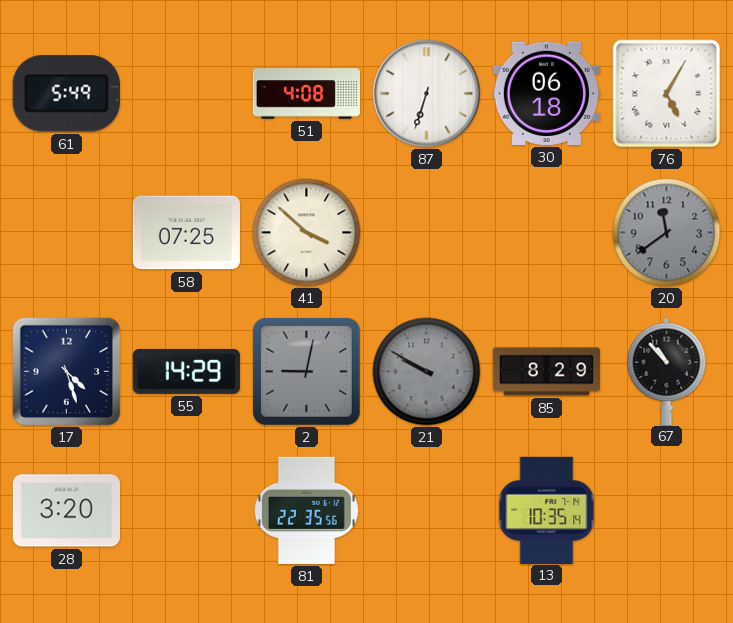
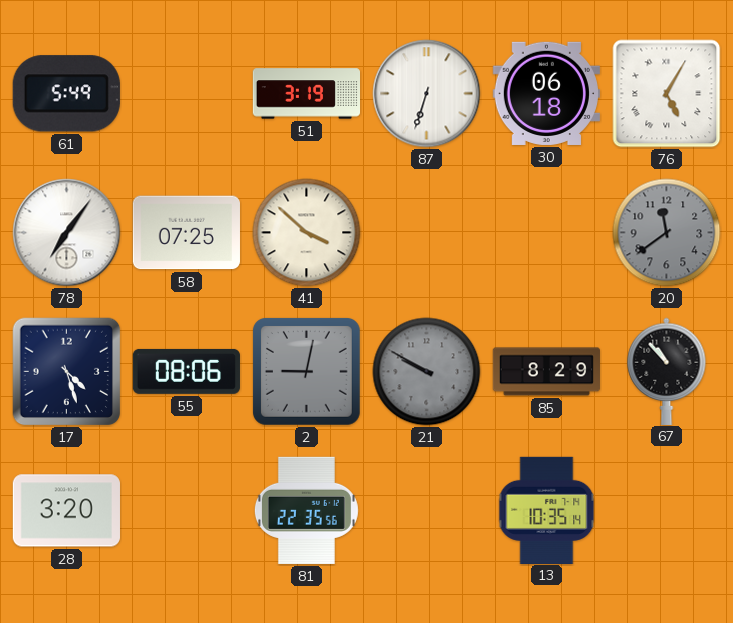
51: 4:08 -> 3:19
78: none -> 7:06
55: 14:29 -> 08:06
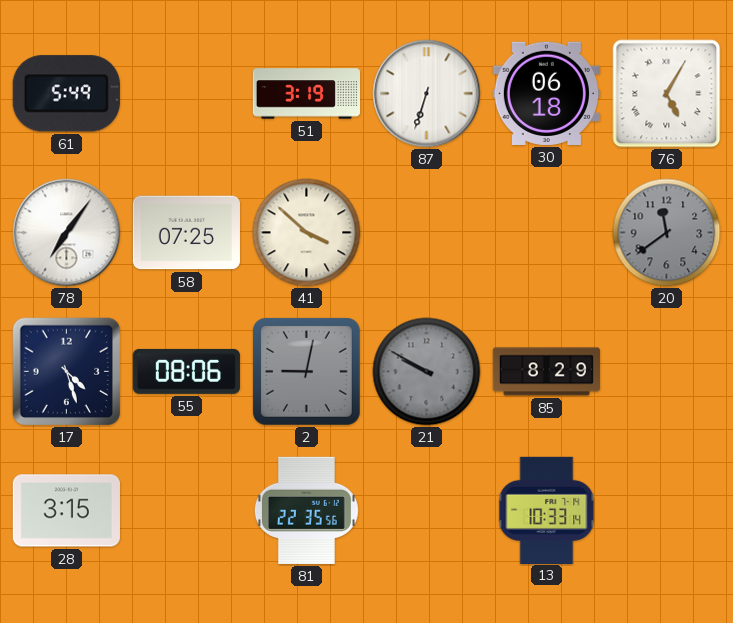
67: 10:53 -> none
28: 3:20 -> 3:15
13: 10:35 -> 10:33
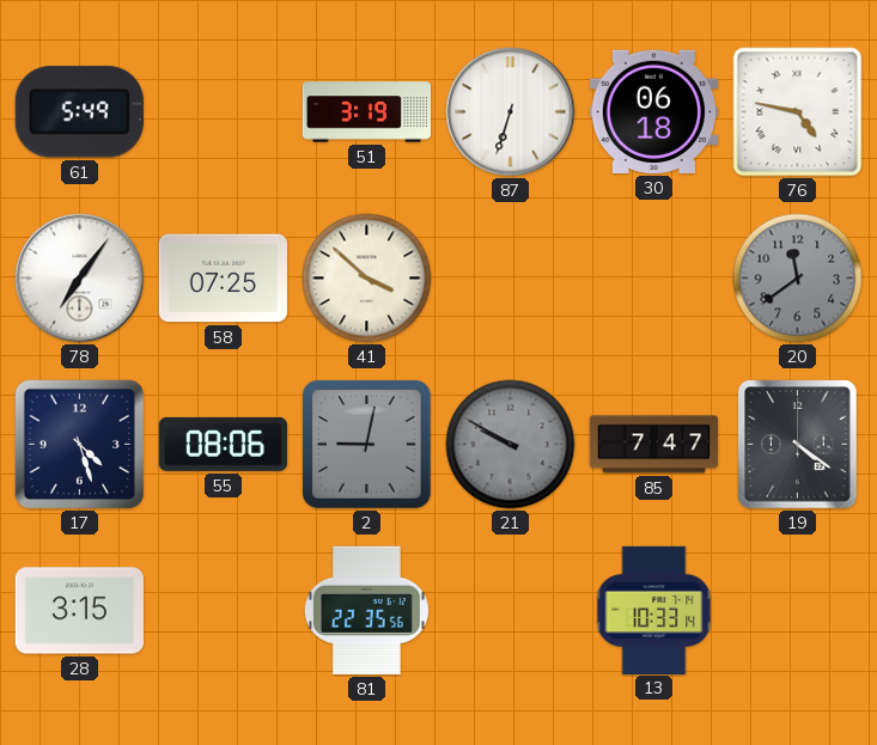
76: 5:05 -> 4:47
85: 8:29 -> 7:47
19: none -> 4:21
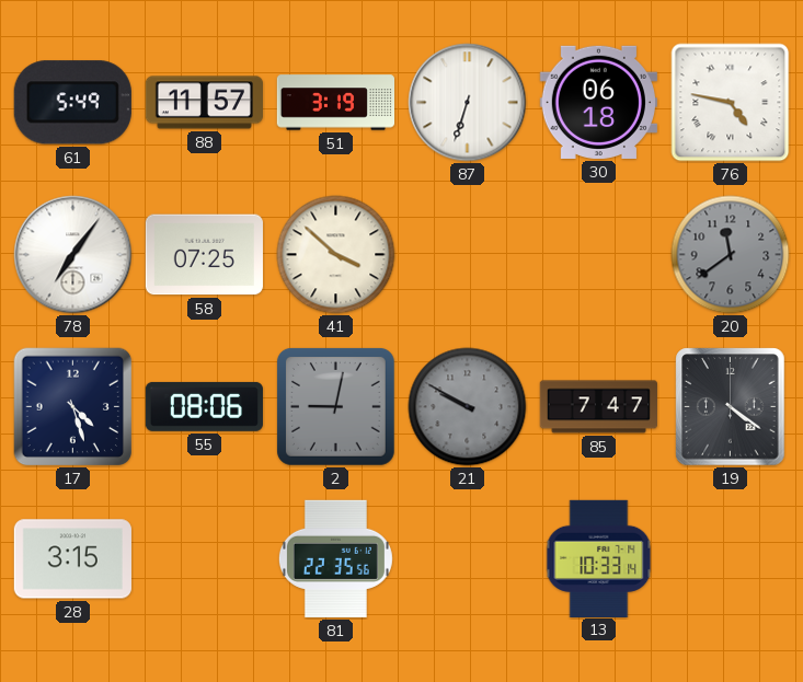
88: none -> 11:57
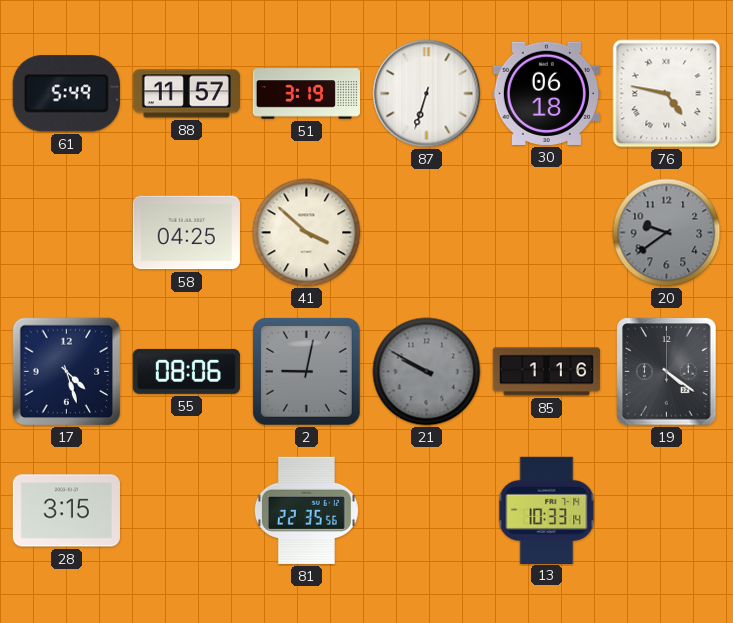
78: 7:06 -> none
58: 07:25 -> 04:25
20: 11:39 -> 9:39
85: 7:47 -> 1:16
